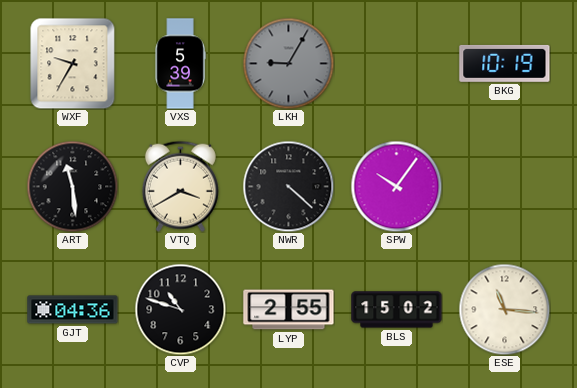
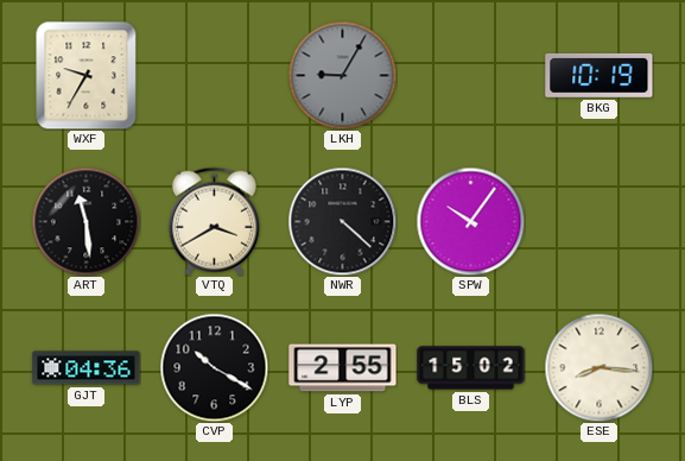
VXS: 5:39 -> none
CVP: 10:48 -> 10:20
ESE: 11:16 -> 8:16
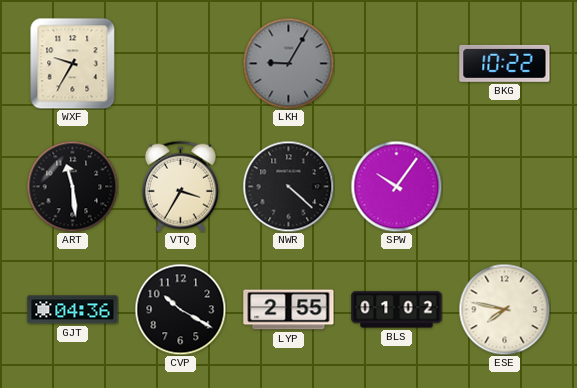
BKG: 10:19 -> 10:22
VTQ: 3:40 -> 3:35
BLS: 15:02 -> 01:02
ESE: 8:16 -> 7:47
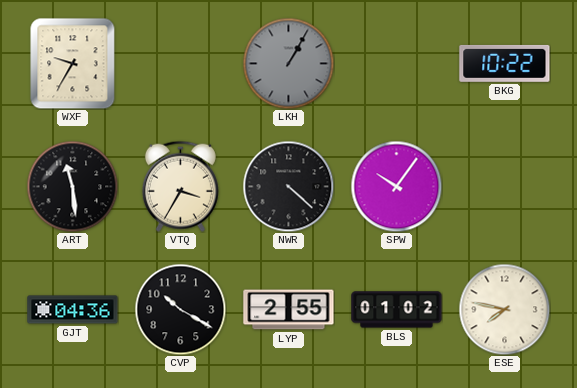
LKH: 9:05 -> 1:05
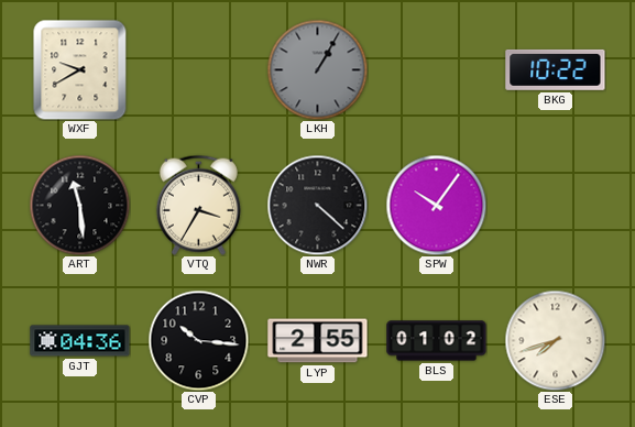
WXF: 9:35 -> 9:40
CVP: 10:20 -> 10:16
ESE: 7:47 -> 7:42
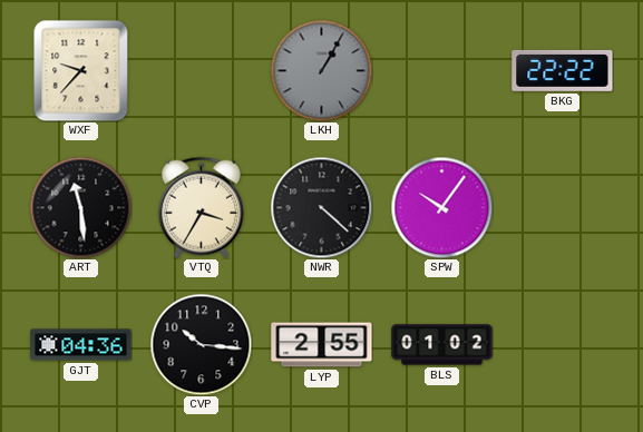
WXF: 9:40 -> 9:37
BKG: 10:22 -> 22:22
ESE: 7:42 -> none
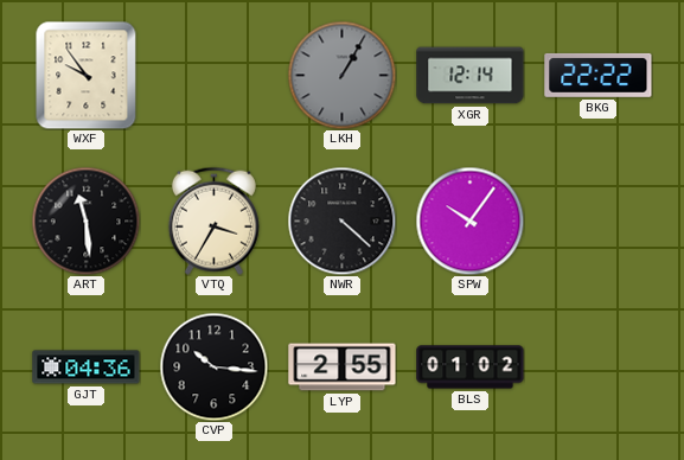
WXF: 9:37 -> 9:54
XGR: none -> 12:14
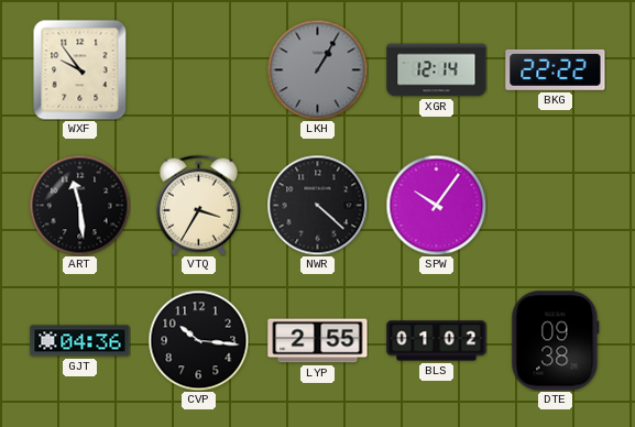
DTE: none -> 09:38
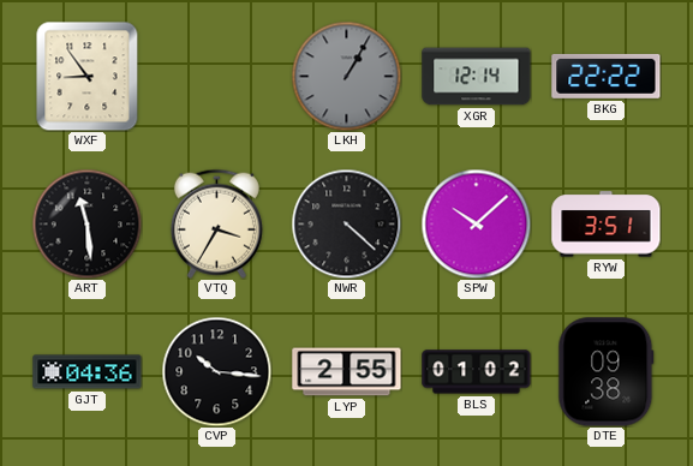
WXF: 9:54 -> 8:54
SPW: 10:06 -> 10:08
RYW: none -> 3:51
